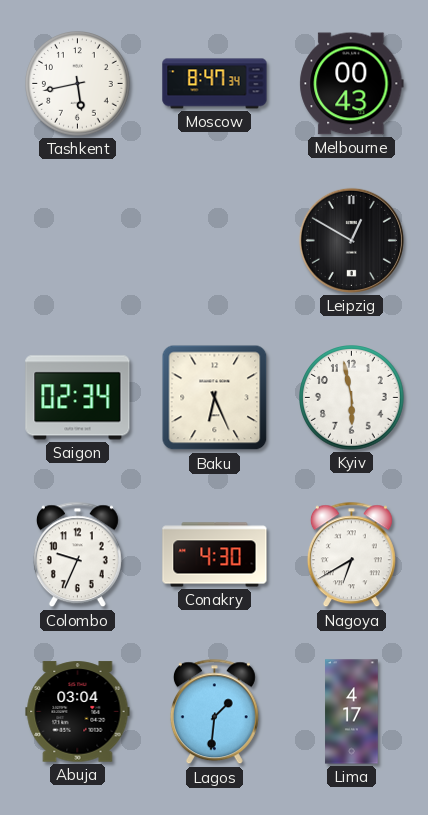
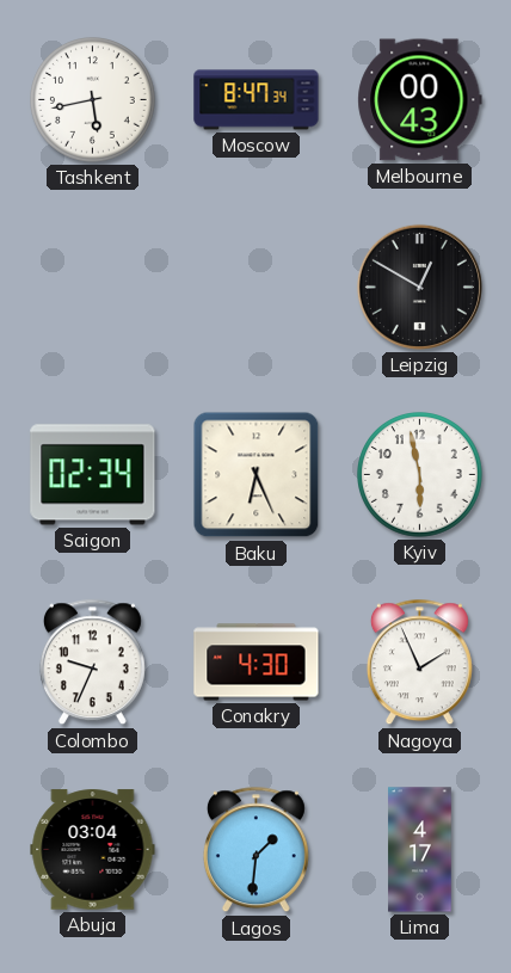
Nagoya: 6:40 -> 1:56
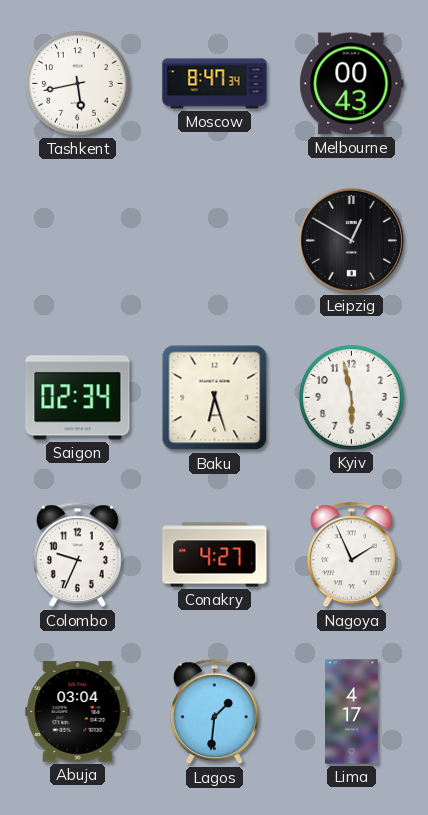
Baku: 6:26 -> 6:27
Conakry: 4:30 -> 4:27
